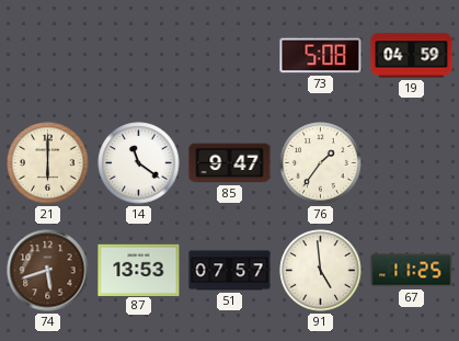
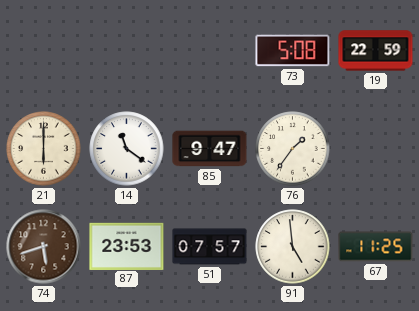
19: 04:59 -> 22:59
87: 13:53 -> 23:53
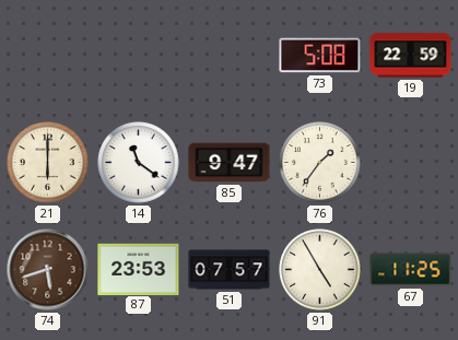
91: 4:59 -> 4:55
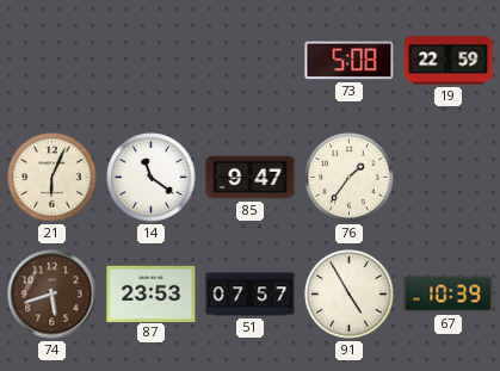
21: 6:00 -> 6:04
67: 11:25 -> 10:39
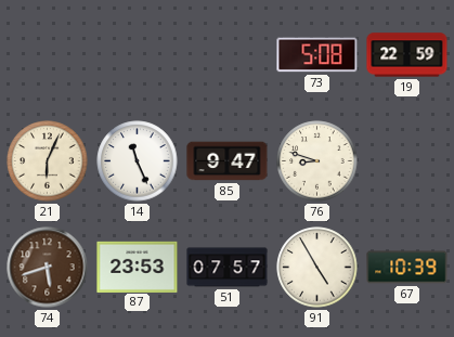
14: 11:21 -> 11:26
76: 1:36 -> 8:48
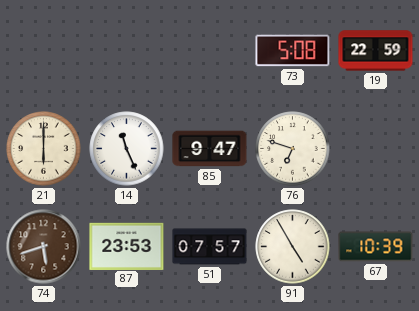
21: 6:04 -> 6:00
76: 8:48 -> 6:48
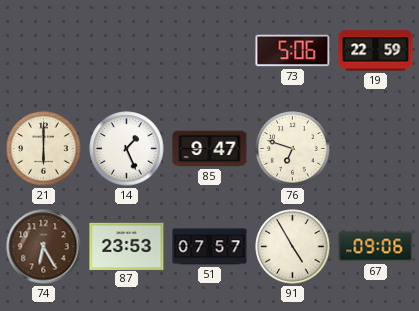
73: 5:08 -> 5:06
14: 11:26 -> 1:26
74: 5:42 -> 6:25
67: 10:39 -> 09:06
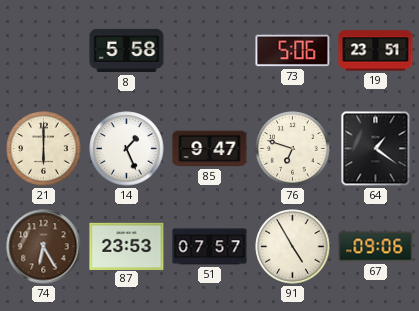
8: none -> 5:58
19: 22:59 -> 23:51
64: none -> 1:21
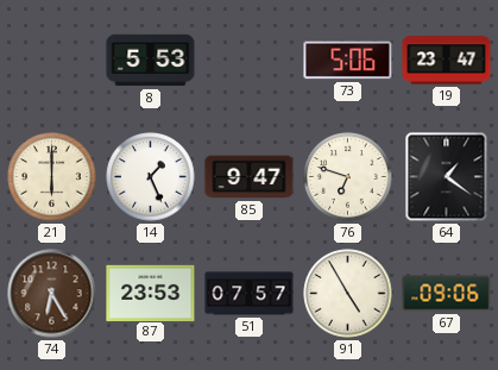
8: 5:58 -> 5:53
19: 23:51 -> 23:47
